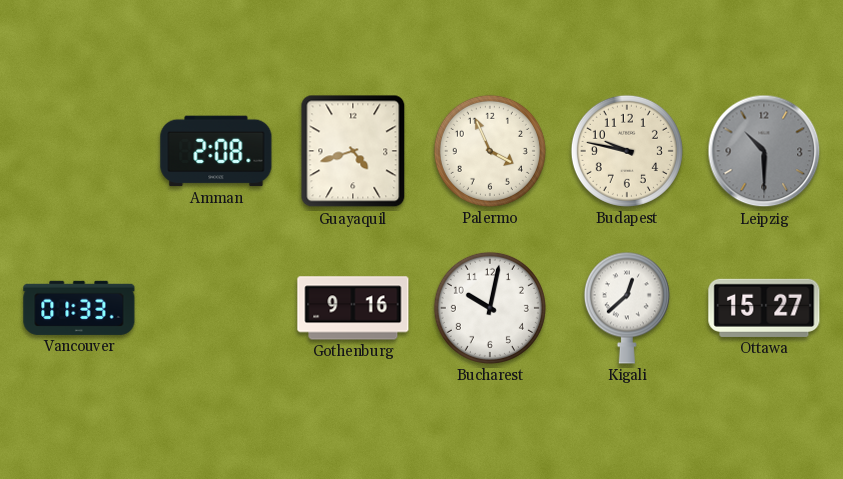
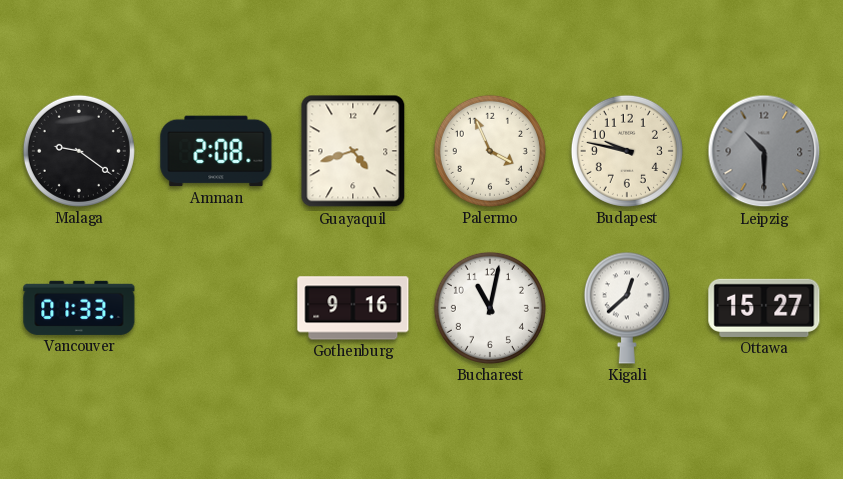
Malaga: none -> 9:21
Bucharest: 10:02 -> 11:02
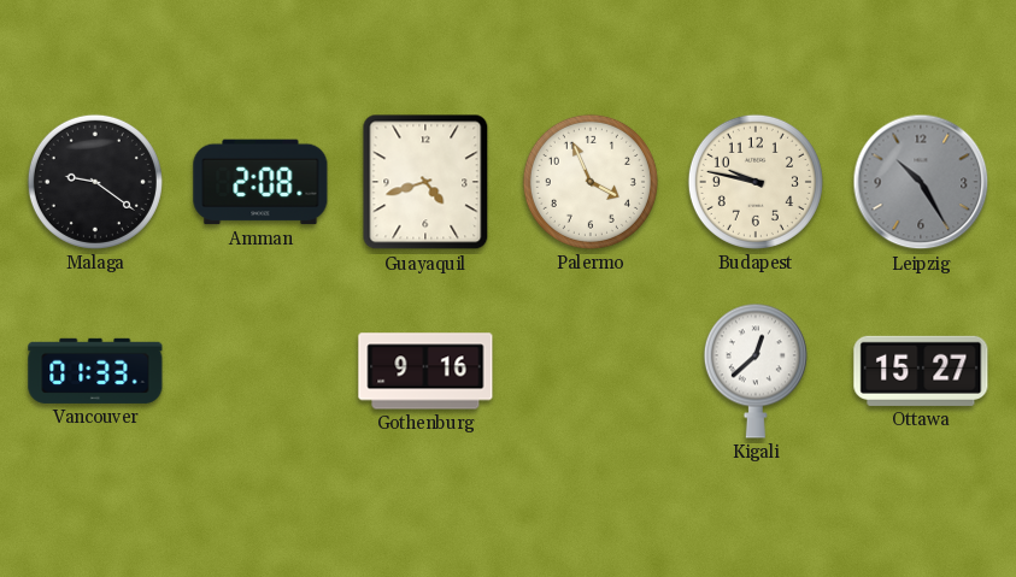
Leipzig: 10:30 -> 10:25
Bucharest: 11:02 -> none
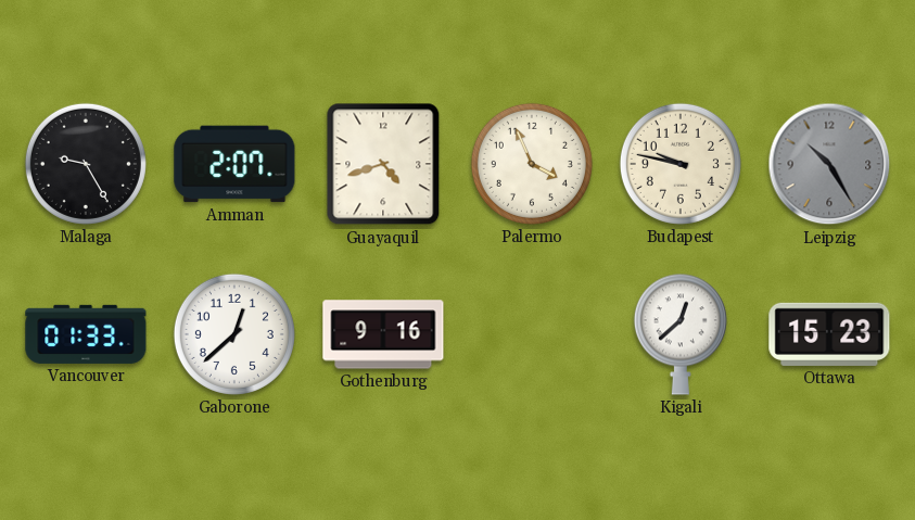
Malaga: 9:21 -> 9:25
Amman: 2:08 -> 2:07
Gaborone: none -> 12:38
Ottawa: 15:27 -> 15:23
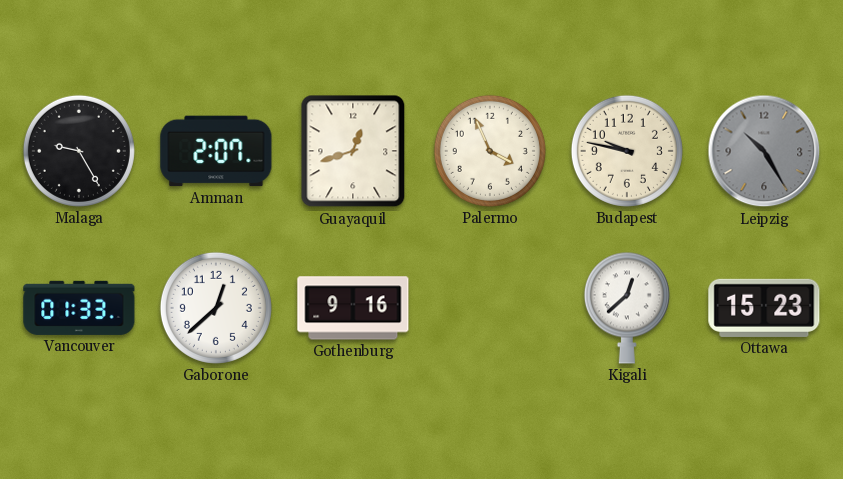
Guayaquil: 4:42 -> 12:42
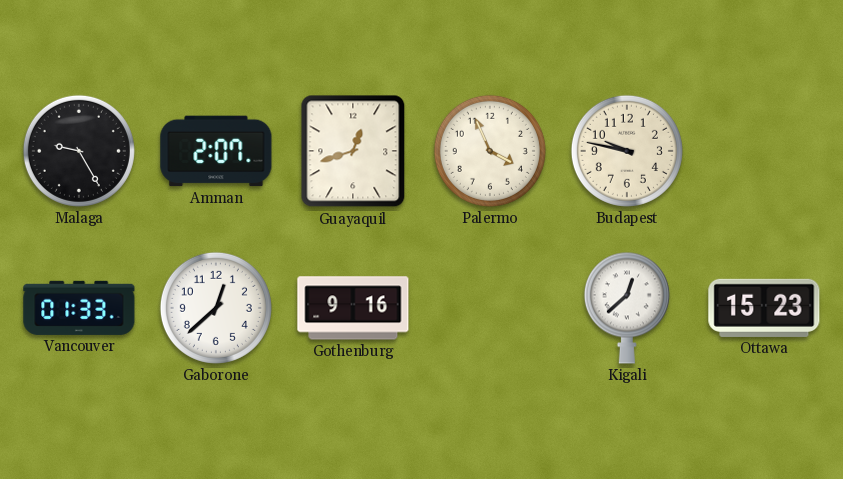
Leipzig: 10:25 -> none
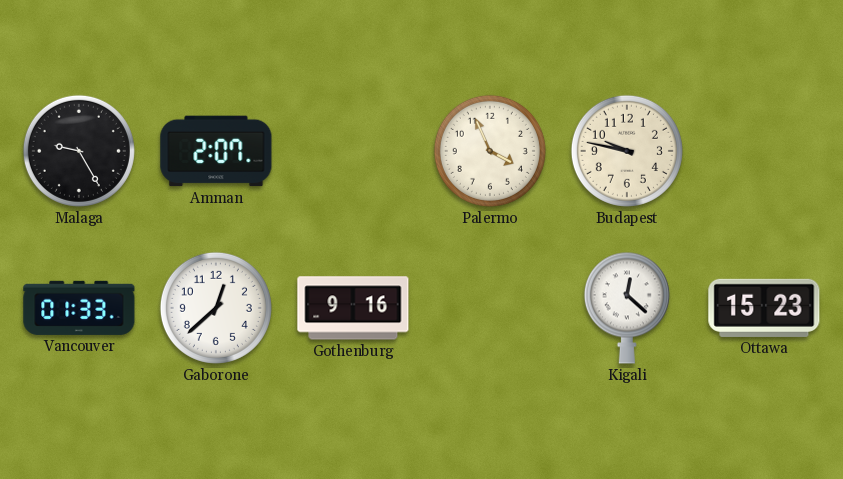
Guayaquil: 12:42 -> none
Kigali: 12:38 -> 12:22
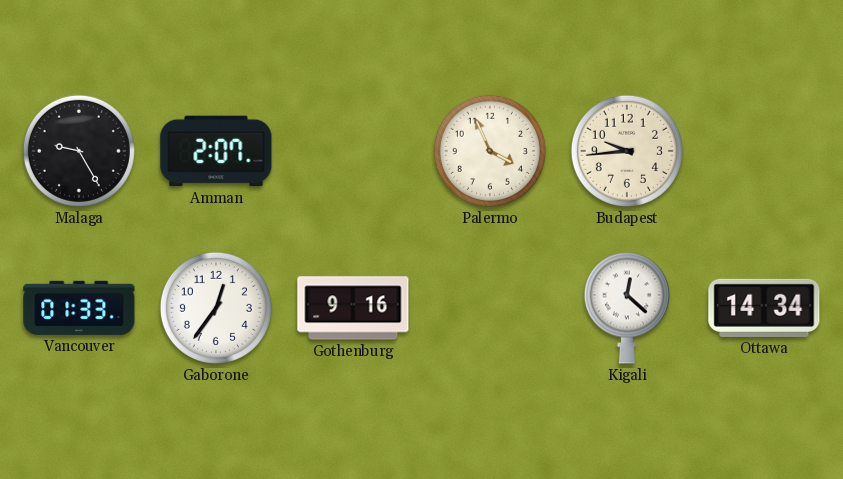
Budapest: 9:47 -> 9:44
Gaborone: 12:38 -> 12:36
Ottawa: 15:23 -> 14:34
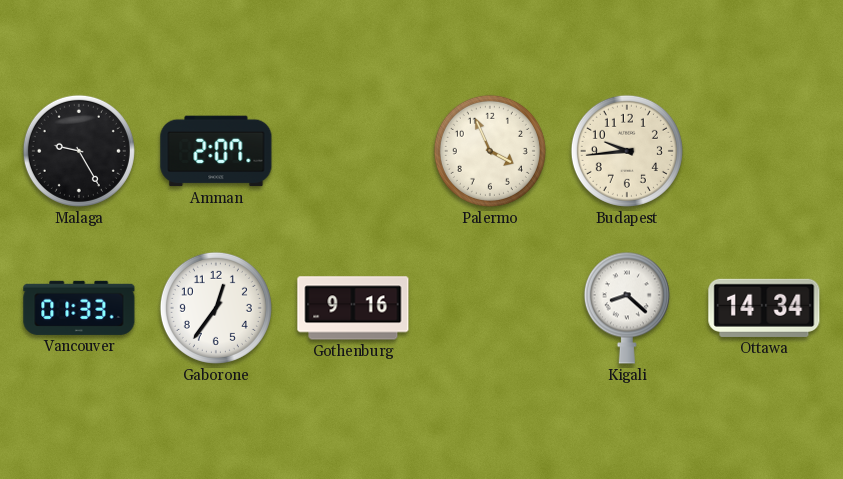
Kigali: 12:22 -> 8:22
